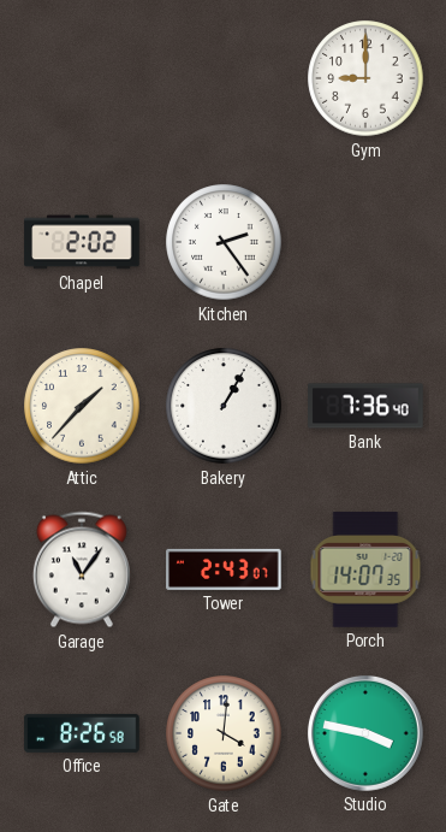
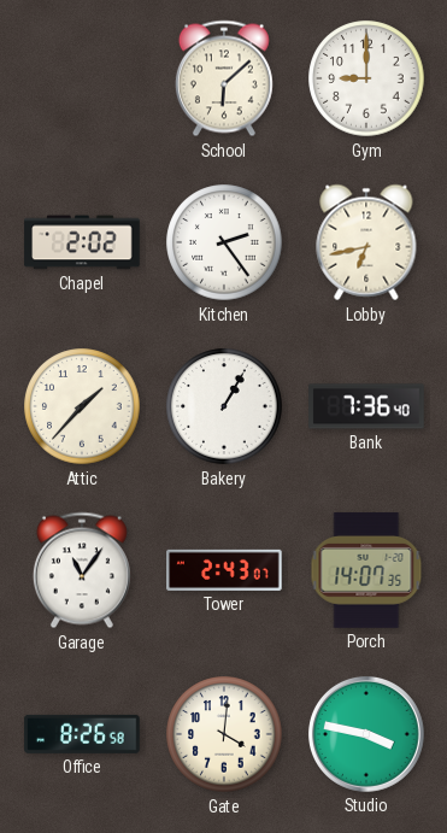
School: none -> 6:08
Lobby: none -> 6:43
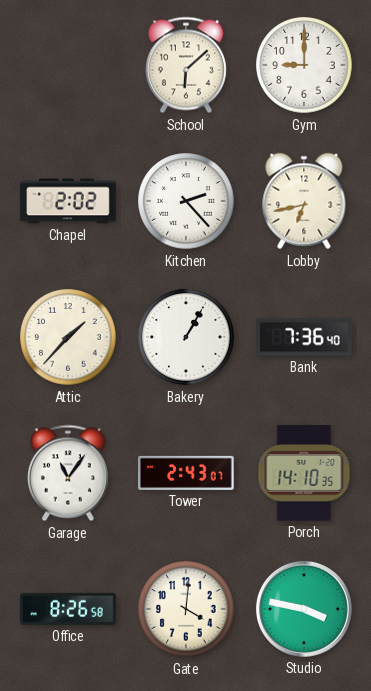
Kitchen: 2:24 -> 2:23
Porch: 14:07 -> 14:10
